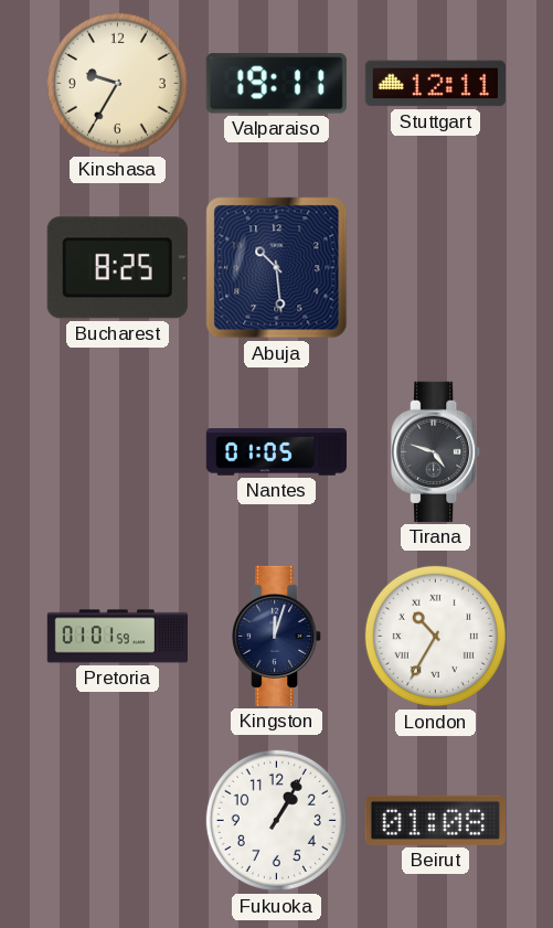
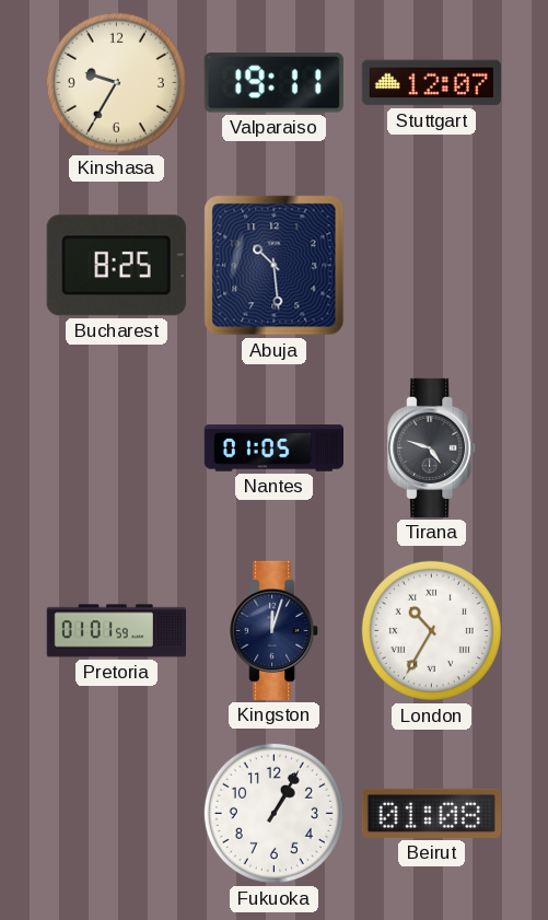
Stuttgart: 12:11 -> 12:07
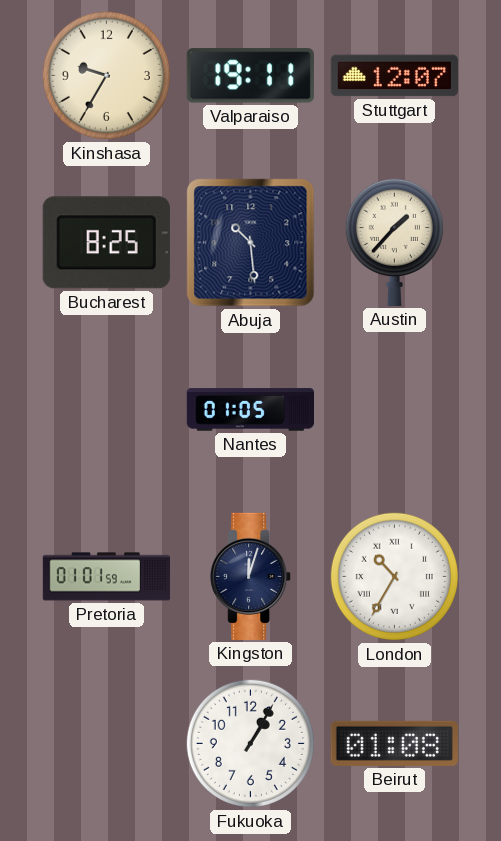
Austin: none -> 1:37
Tirana: 4:48 -> none
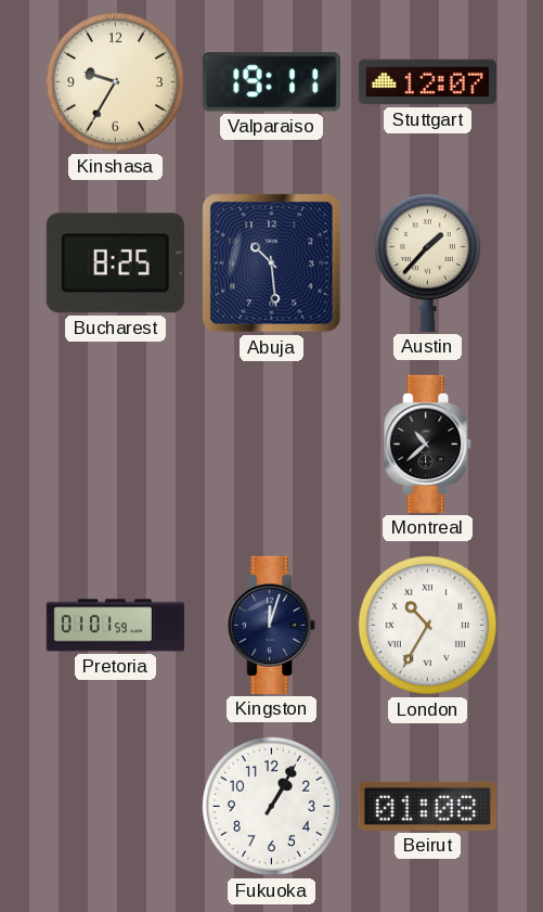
Nantes: 01:05 -> none
Montreal: none -> 10:38
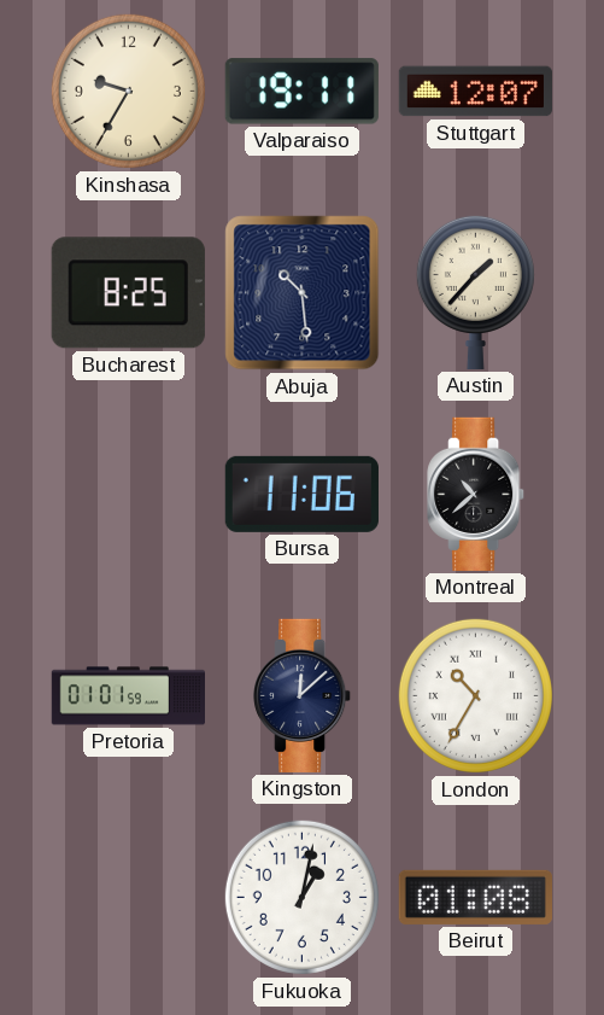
Bursa: none -> 11:06
Kingston: 12:03 -> 12:08
Fukuoka: 1:05 -> 1:02
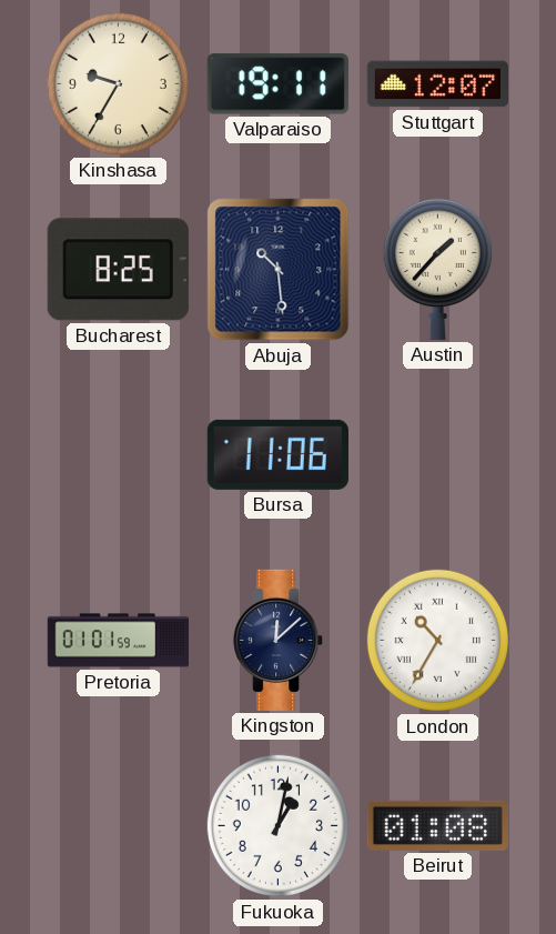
Montreal: 10:38 -> none
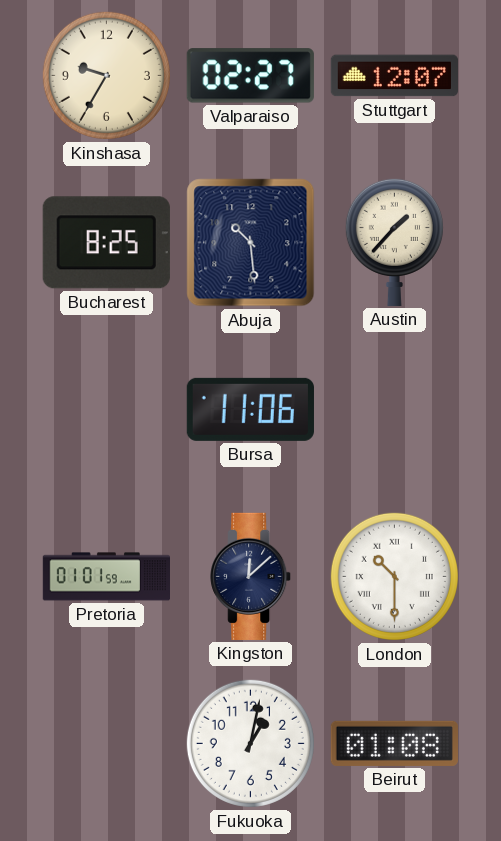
Valparaiso: 19:11 -> 02:27
London: 10:35 -> 10:30
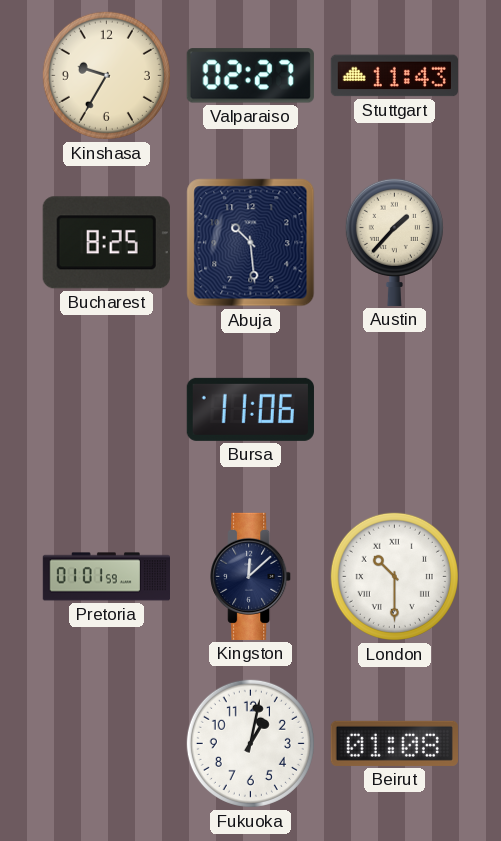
Stuttgart: 12:07 -> 11:43
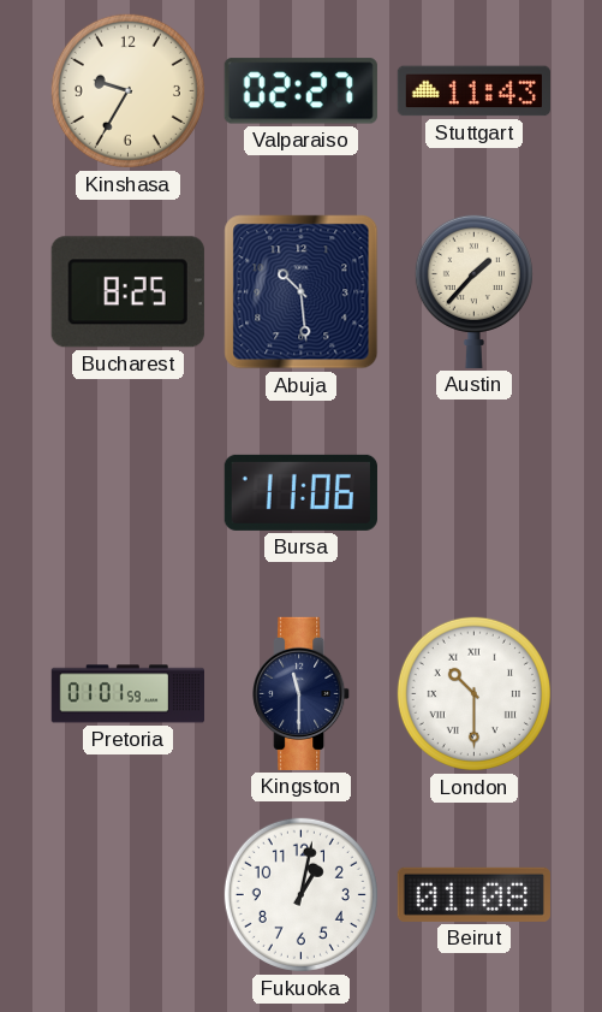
Kingston: 12:08 -> 11:30
